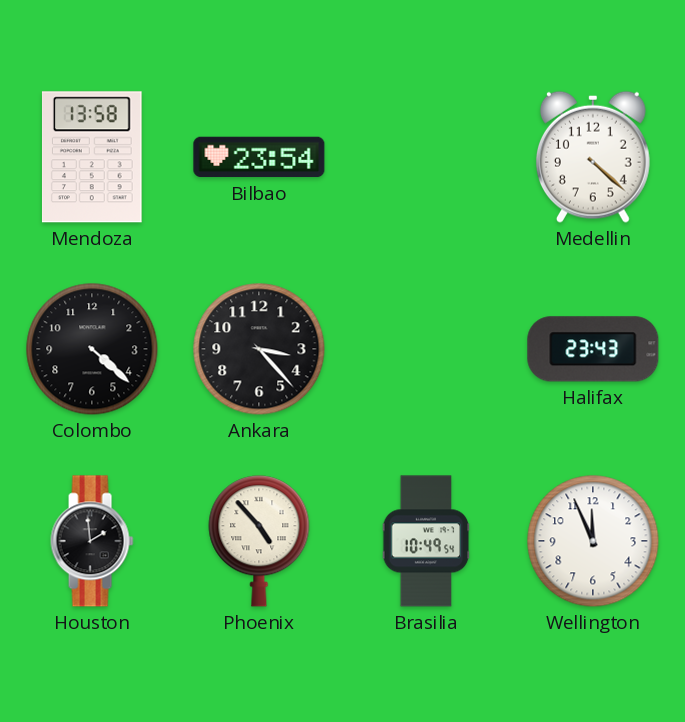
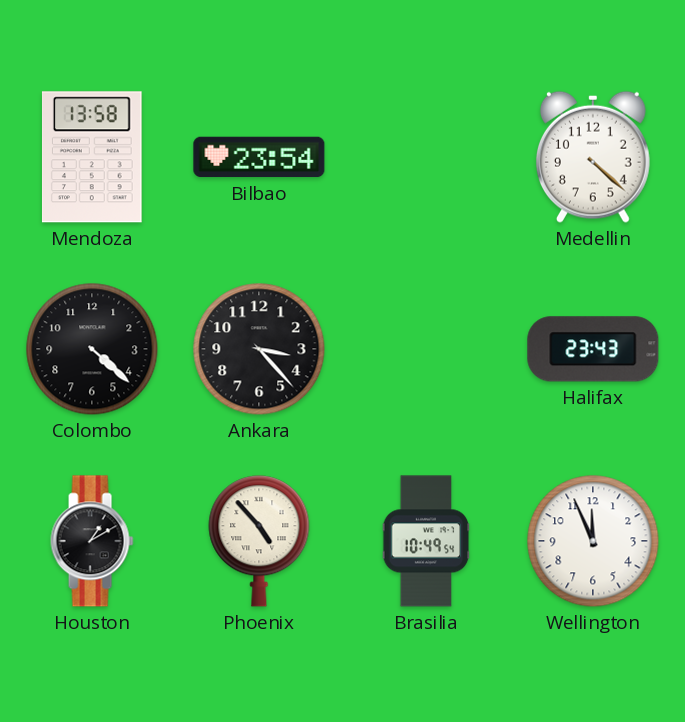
Houston: 1:59 -> 1:10
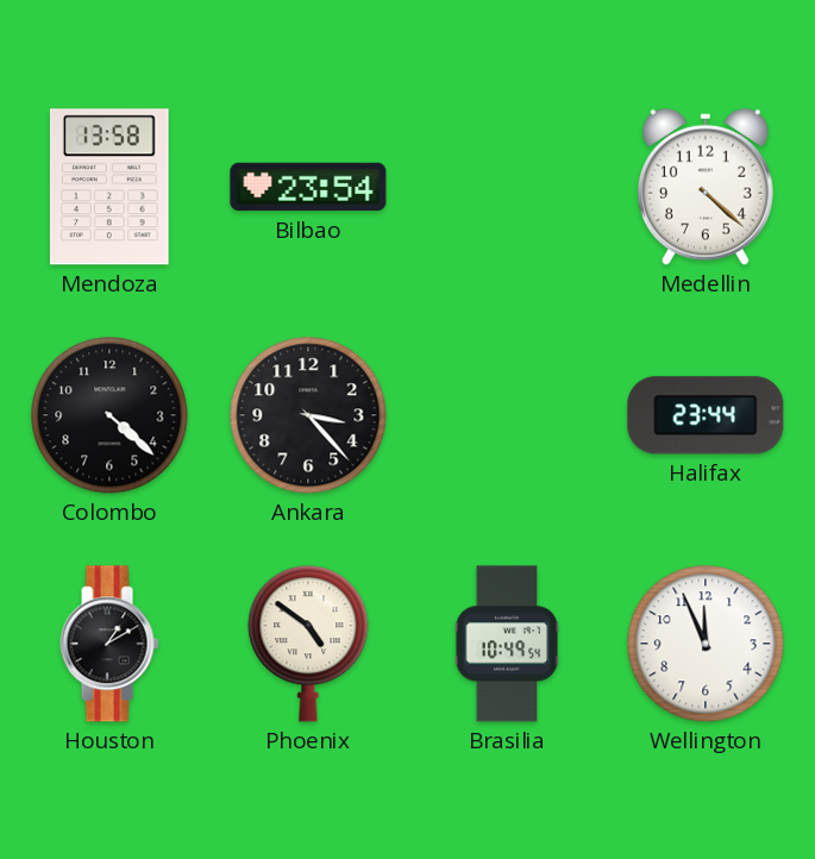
Halifax: 23:43 -> 23:44
Phoenix: 4:53 -> 4:51
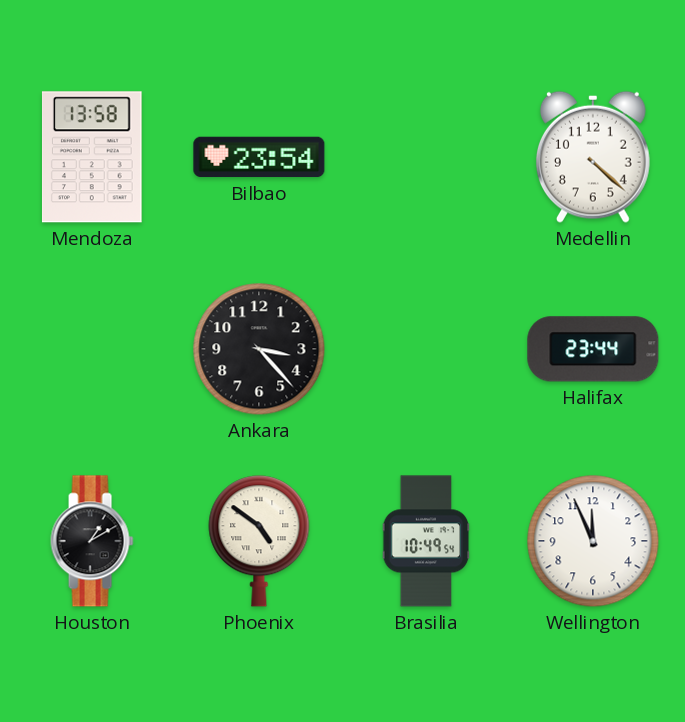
Colombo: 4:22 -> none
